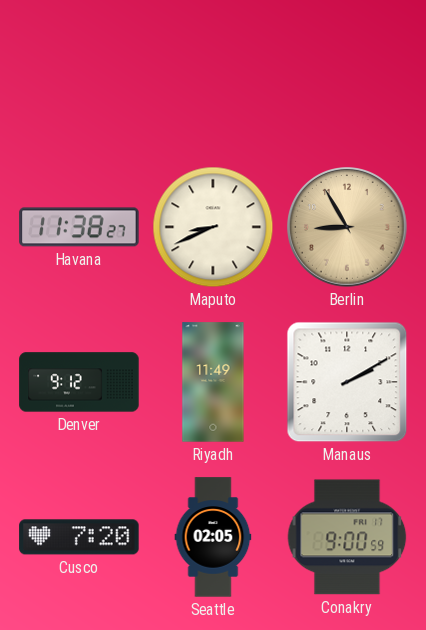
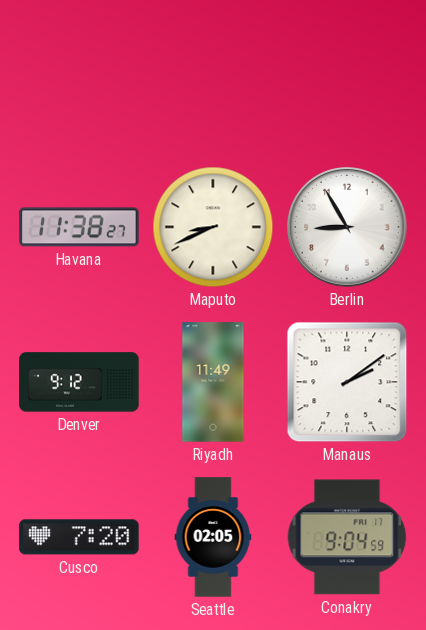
Berlin dial: champagne -> white
Manaus: 2:10 -> 2:09
Conakry: 9:00 -> 9:04
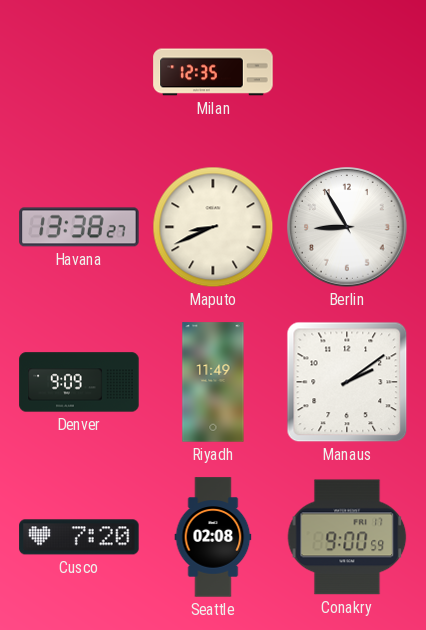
Milan: none -> 12:35
Havana: 11:38 -> 13:38
Denver: 9:12 -> 9:09
Seattle: 02:05 -> 02:08
Conakry: 9:04 -> 9:00
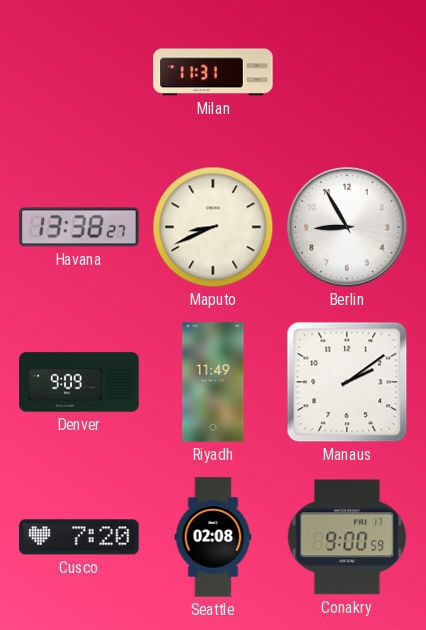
Milan: 12:35 -> 11:31
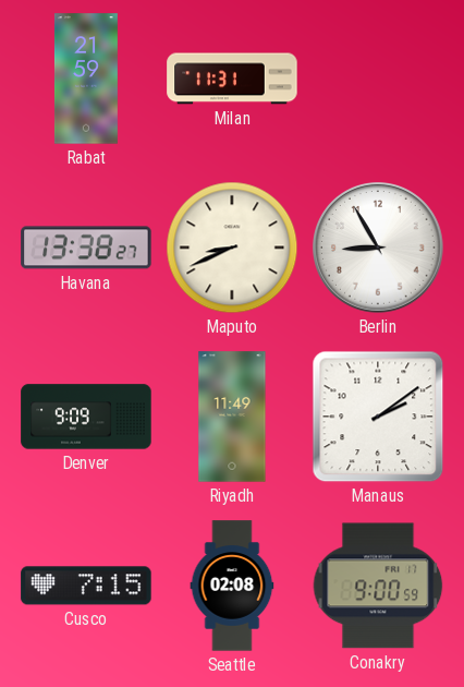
Rabat: none -> 21:59
Cusco: 7:20 -> 7:15
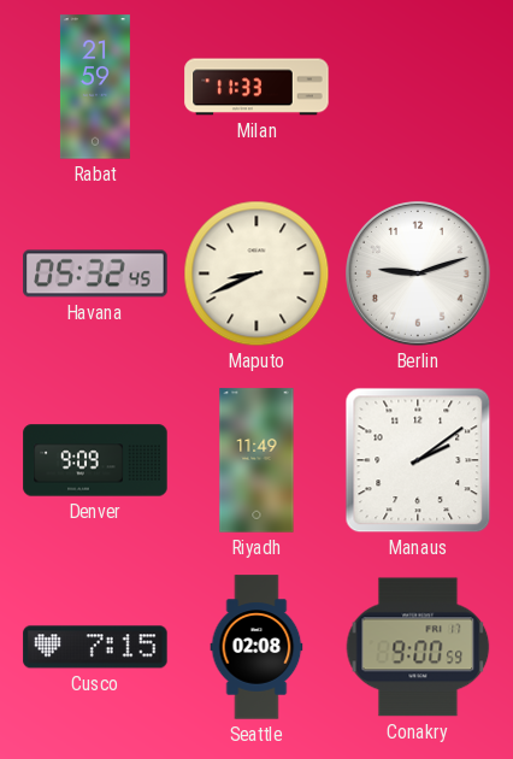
Milan: 11:31 -> 11:33
Havana: 13:38 -> 05:32
Berlin: 8:55 -> 9:12
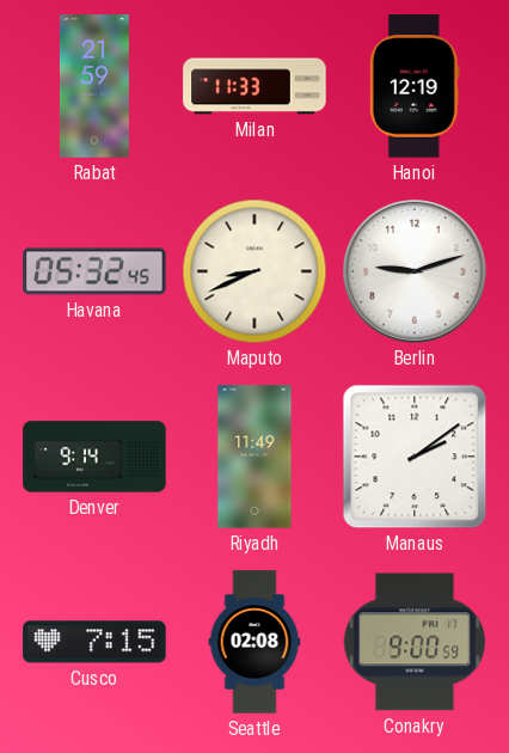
Hanoi: none -> 12:19
Denver: 9:09 -> 9:14
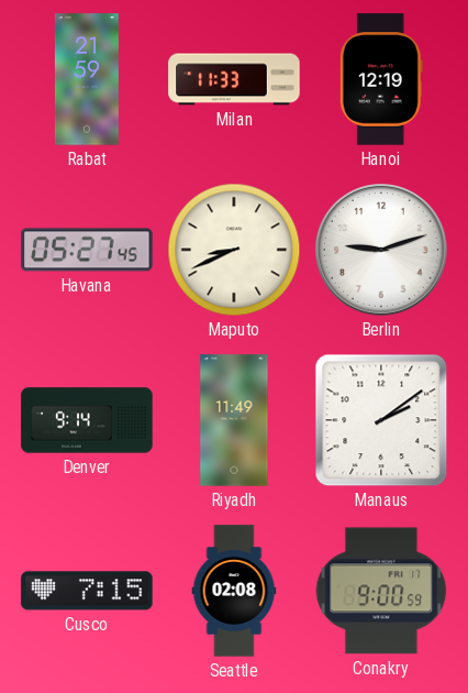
Havana: 05:32 -> 05:27
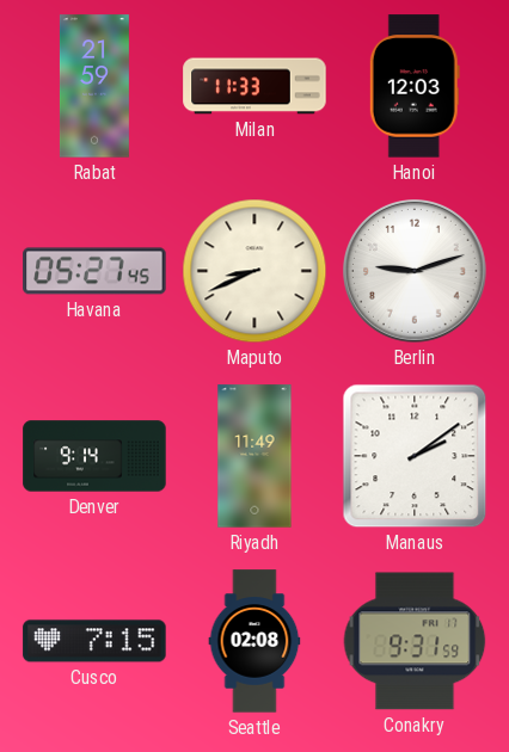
Hanoi: 12:19 -> 12:03
Conakry: 9:00 -> 9:31
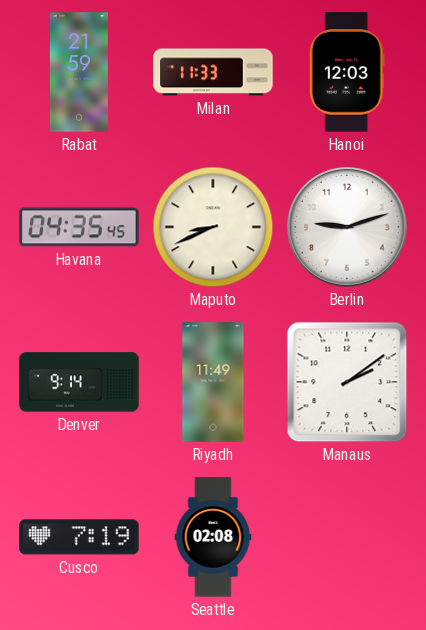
Havana: 05:27 -> 04:35
Cusco: 7:15 -> 7:19
Conakry: 9:31 -> none
